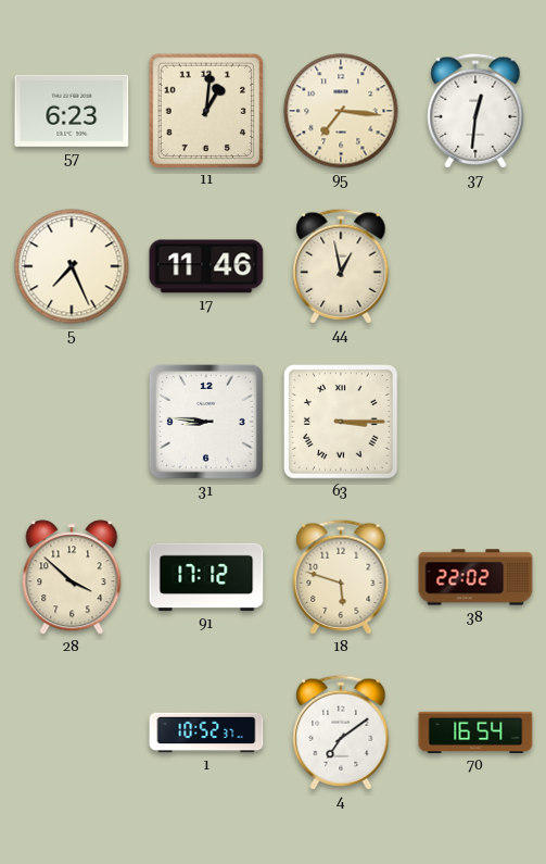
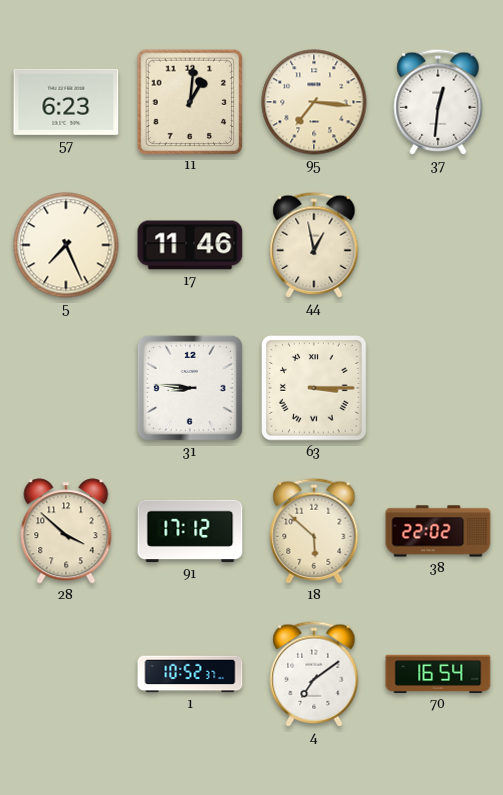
18: 5:48 -> 5:52
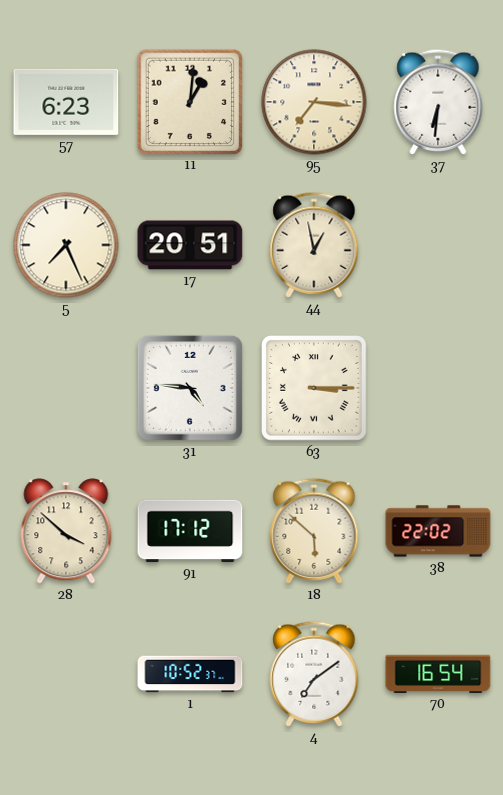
37: 12:31 -> 6:31
17: 11:46 -> 20:51
31: 8:46 -> 4:46
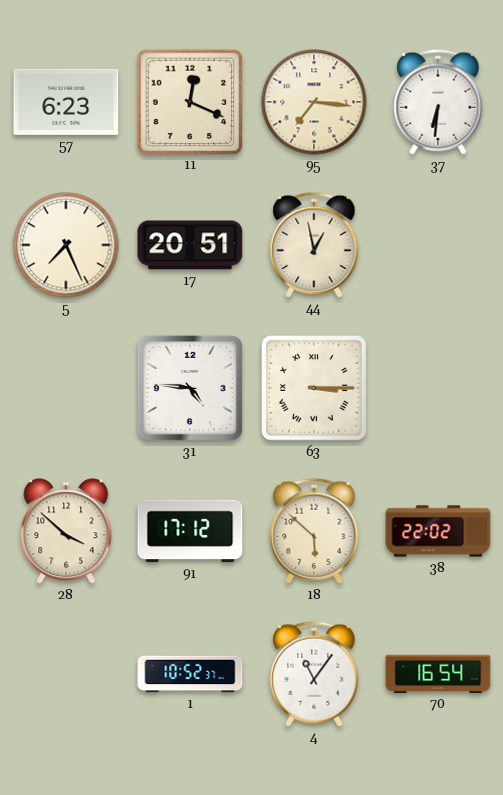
11: 1:01 -> 12:19
4: 7:09 -> 11:06
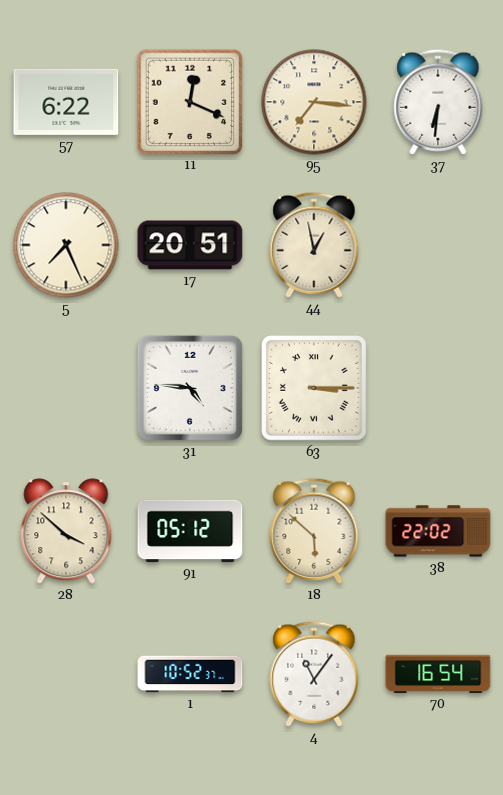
57: 6:23 -> 6:22
91: 17:12 -> 05:12
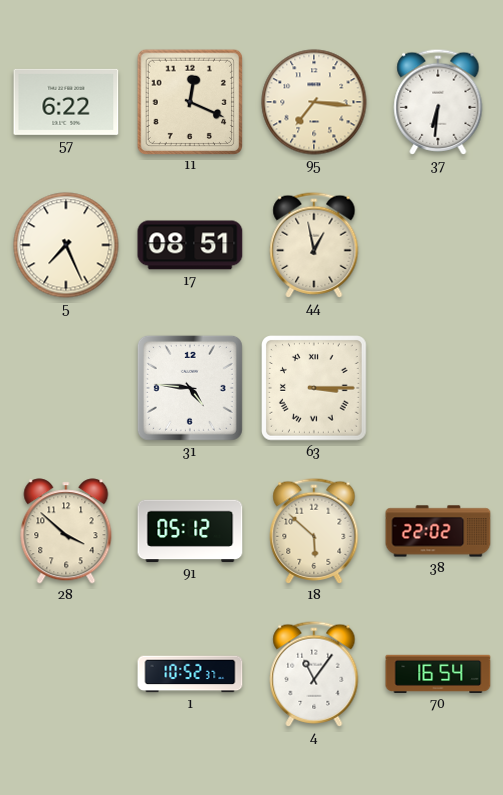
17: 20:51 -> 08:51
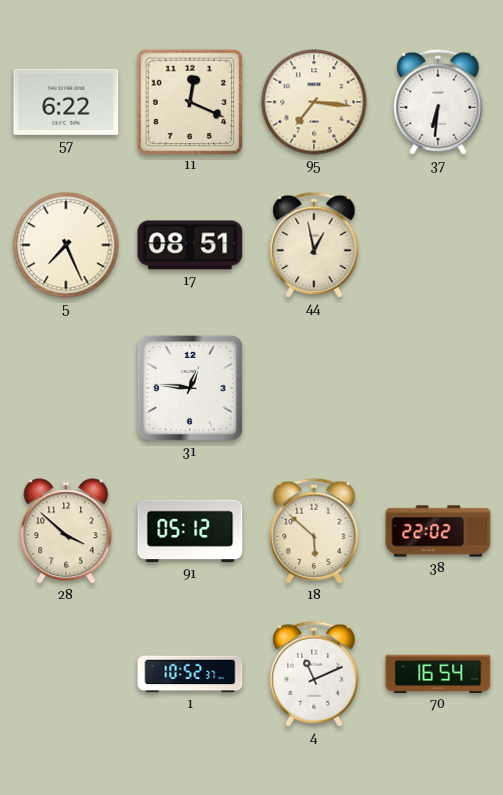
31: 4:46 -> 12:46
63: 3:15 -> none
4: 11:06 -> 11:11
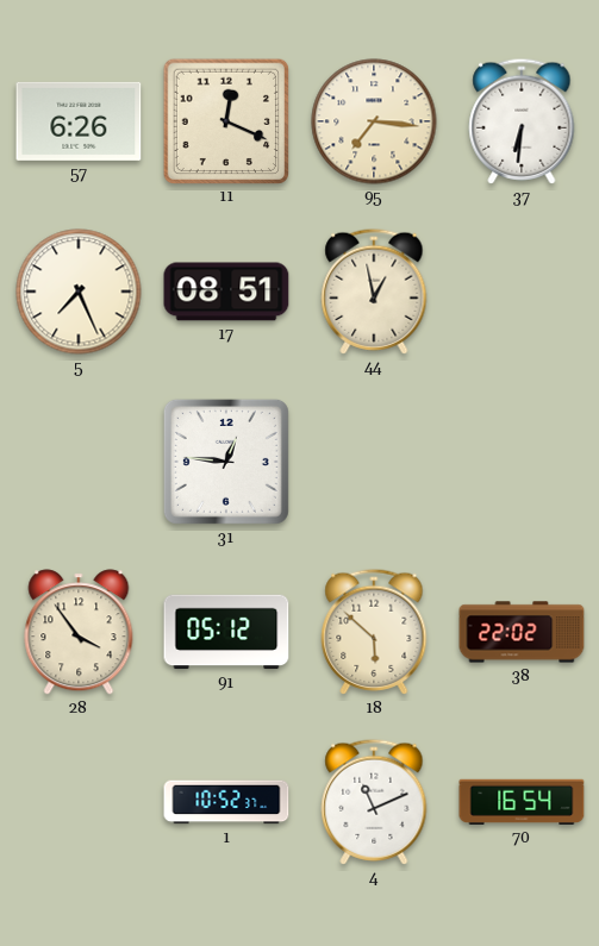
57: 6:22 -> 6:26
28: 3:52 -> 3:54
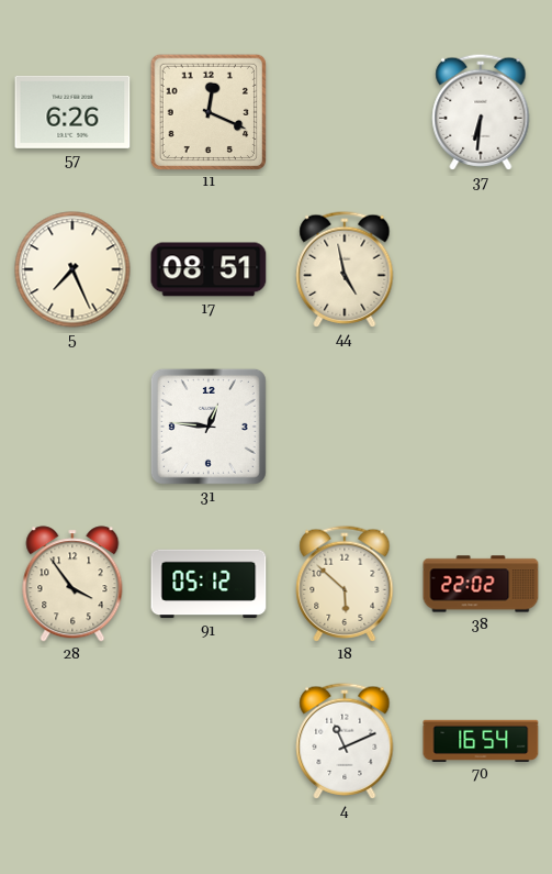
95: 7:16 -> none
44: 12:58 -> 4:58
1: 10:52 -> none
